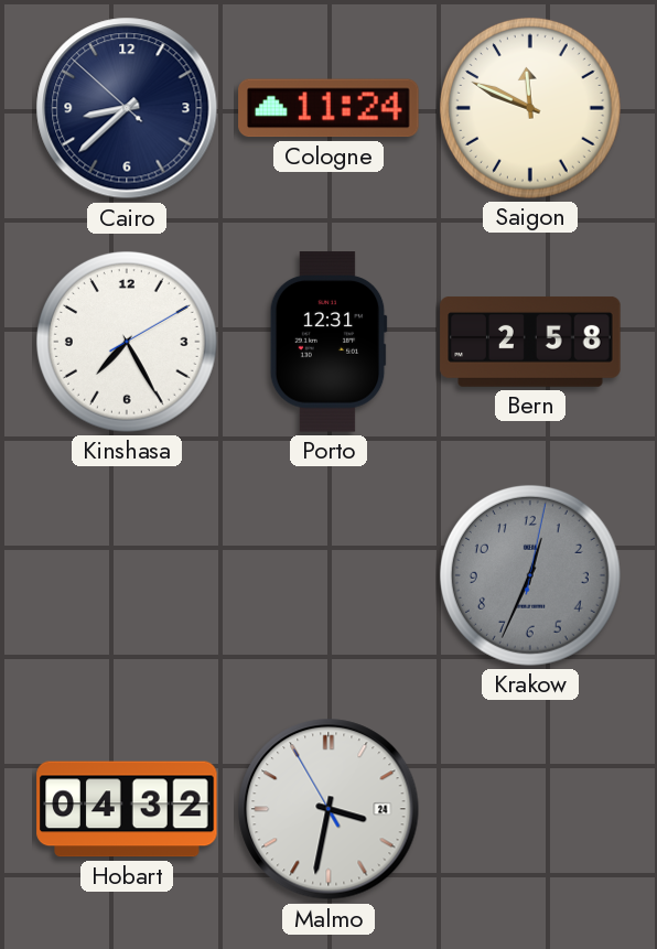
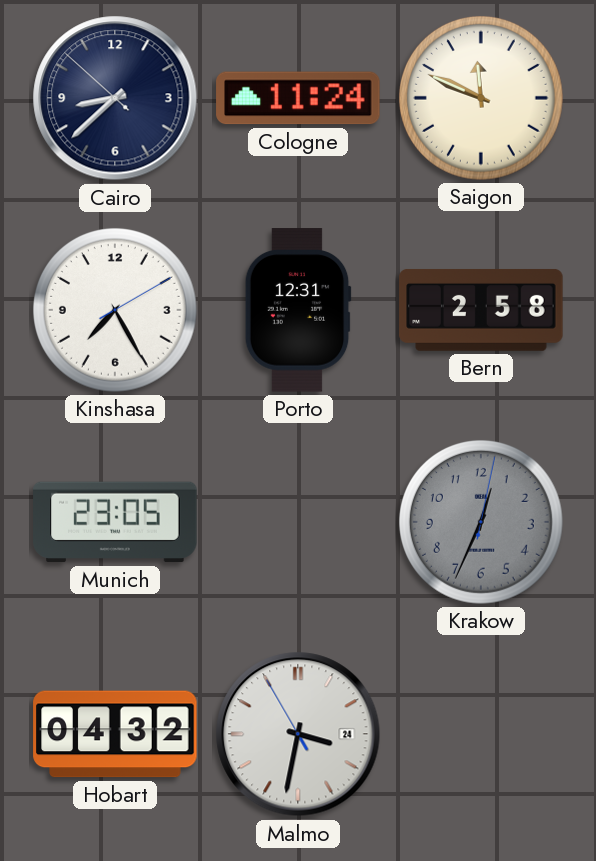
Munich: none -> 23:05
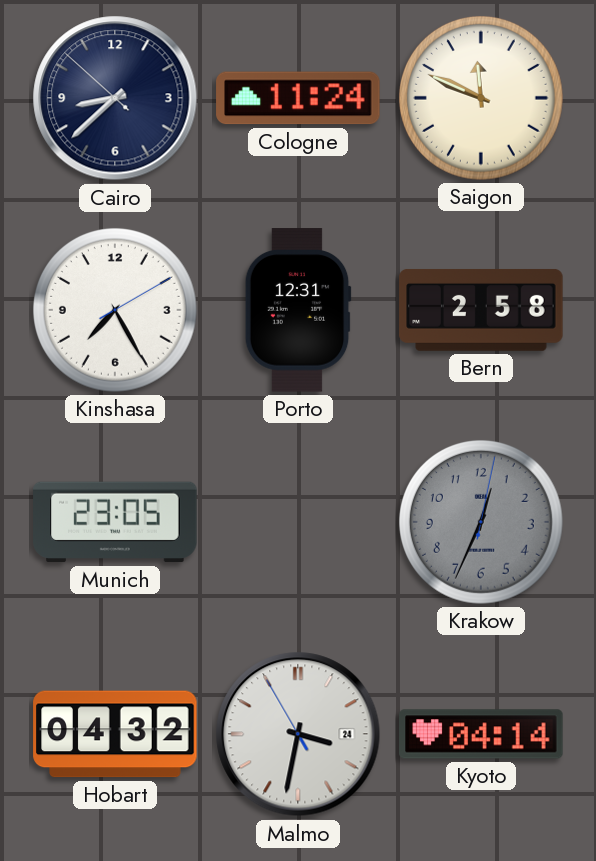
Kyoto: none -> 04:14
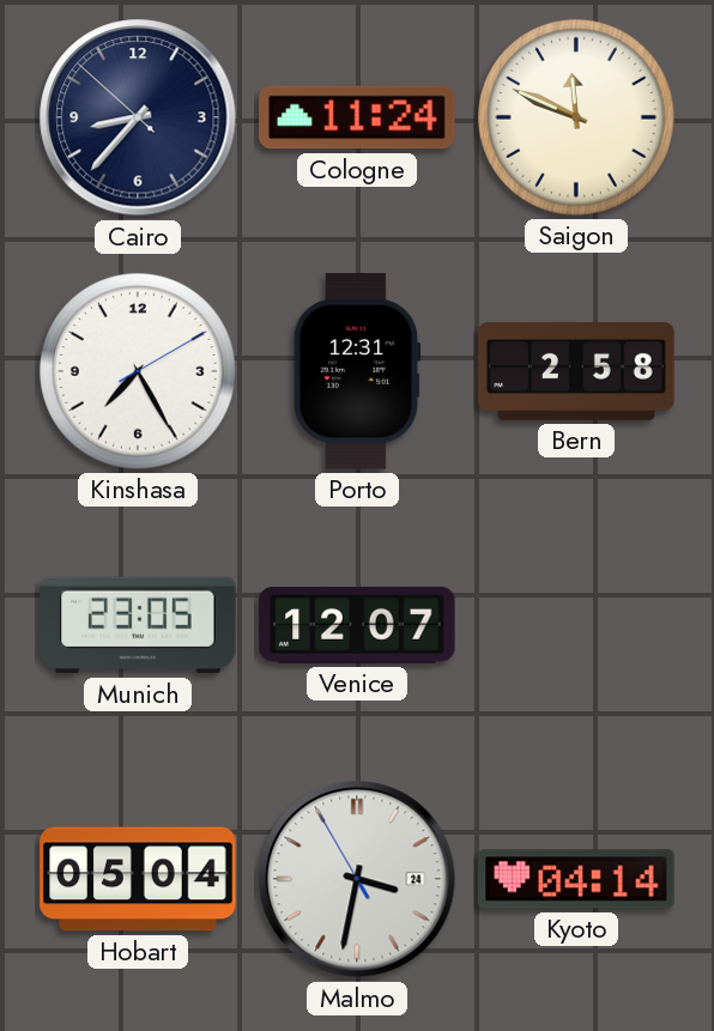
Cairo: 8:37 -> 8:36
Venice: none -> 12:07
Krakow: 12:34 -> none
Hobart: 04:32 -> 05:04
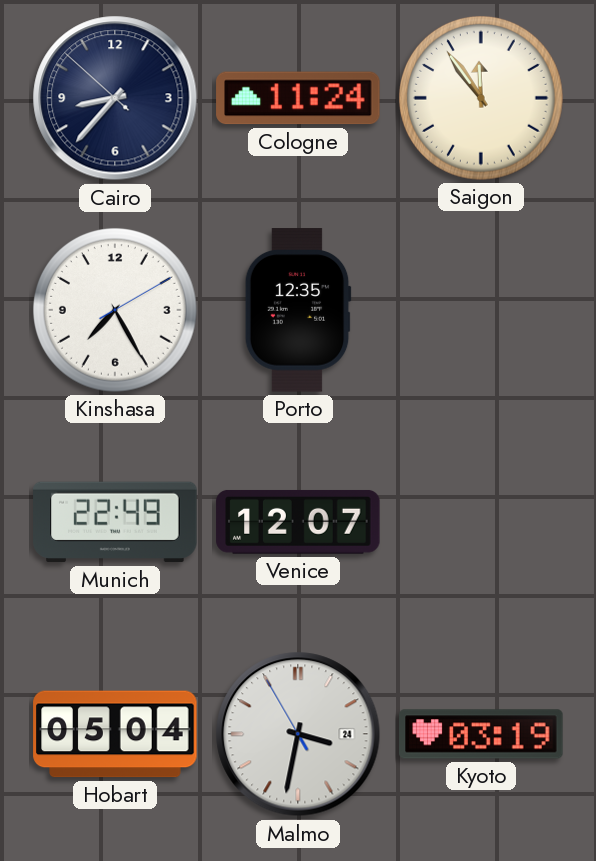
Saigon: 11:49 -> 11:54
Porto: 12:31 -> 12:35
Bern: 2:58 -> none
Munich: 23:05 -> 22:49
Kyoto: 04:14 -> 03:19
